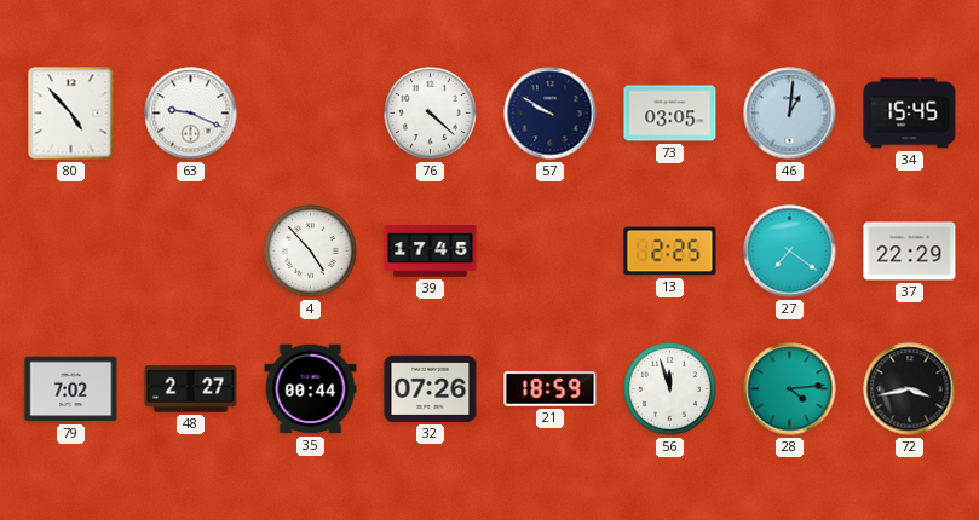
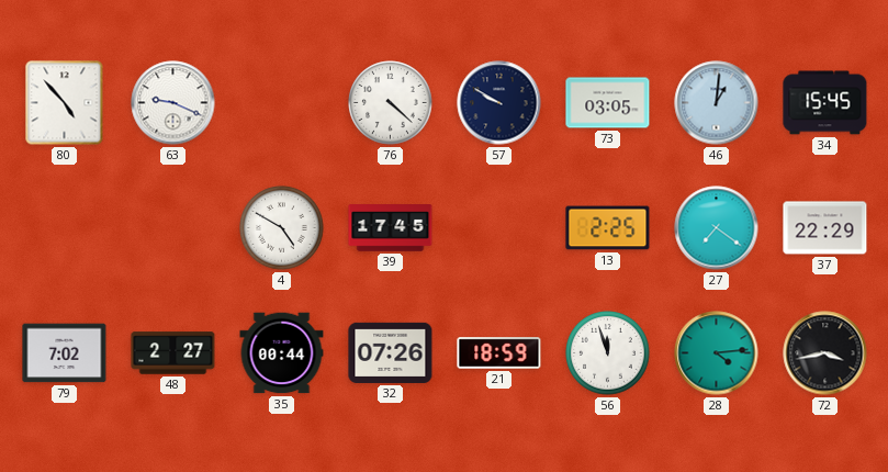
4: 4:53 -> 4:50
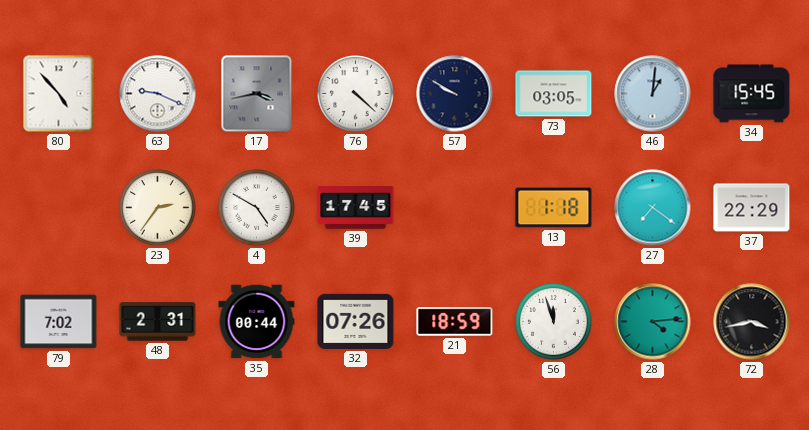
17: none -> 3:43
23: none -> 2:36
13: 2:25 -> 1:18
48: 2:27 -> 2:31
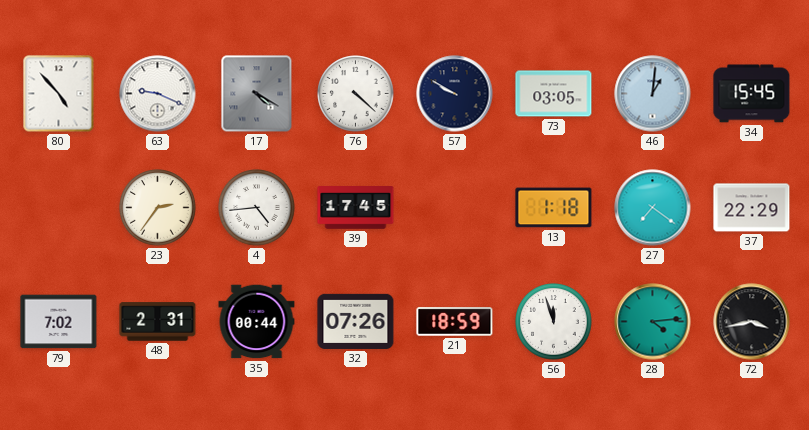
17: 3:43 -> 4:20
4: 4:50 -> 4:44
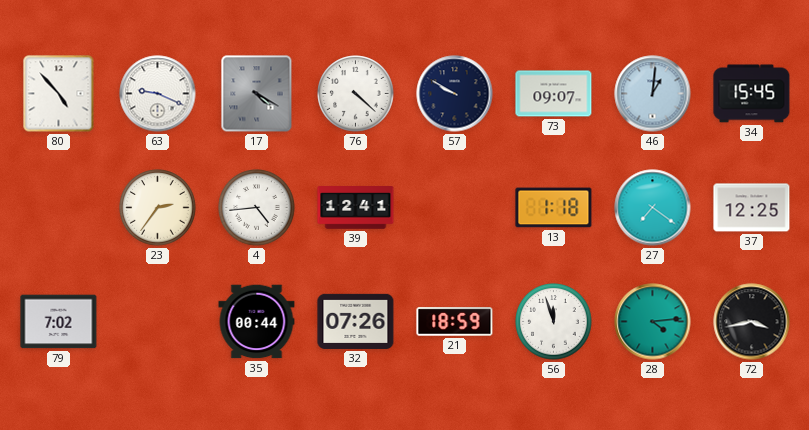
73: 03:05 -> 09:07
39: 17:45 -> 12:41
37: 22:29 -> 12:25
48: 2:31 -> none
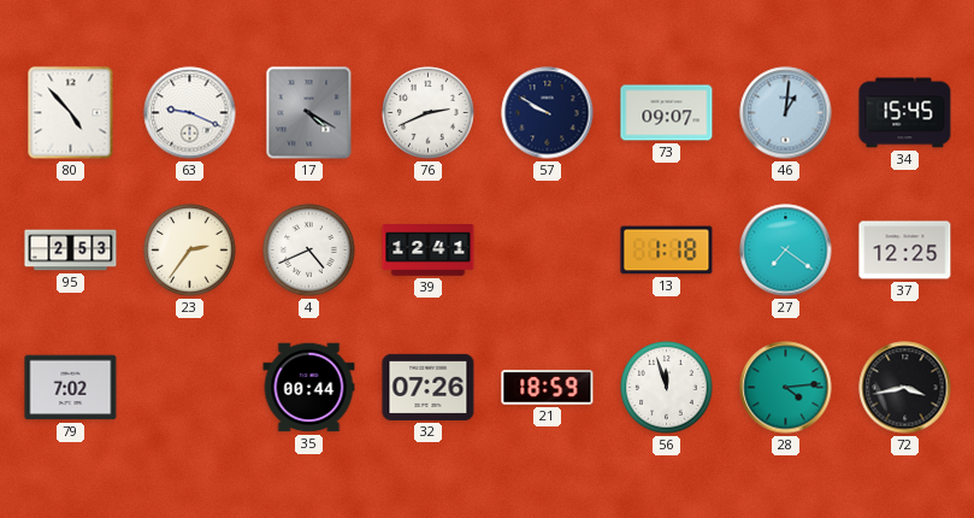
76: 4:22 -> 2:41
95: none -> 2:53
4: 4:44 -> 4:41
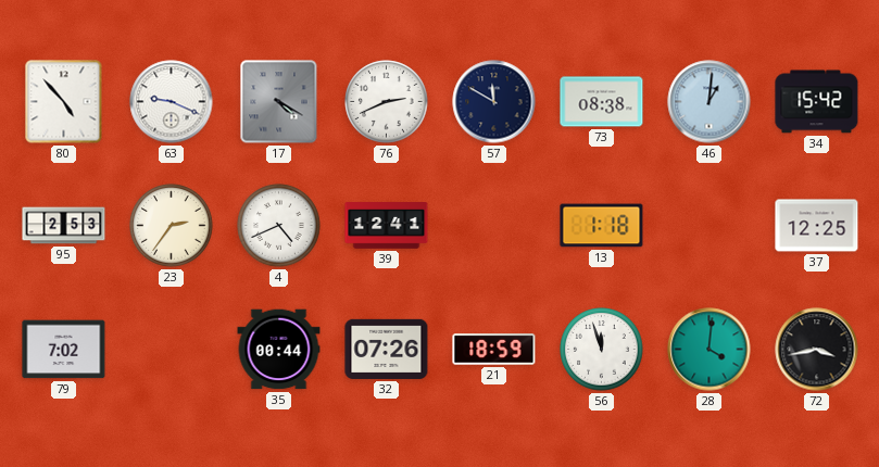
57: 9:50 -> 11:50
73: 09:07 -> 08:38
34: 15:45 -> 15:42
27: 7:21 -> none
28: 4:14 -> 4:01
